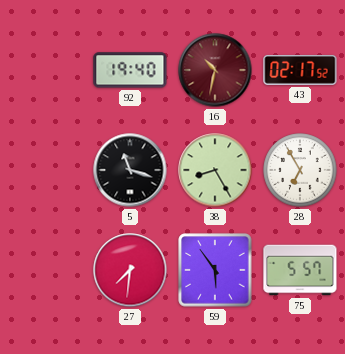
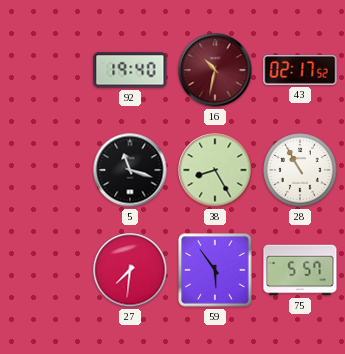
28: 6:55 -> 10:55
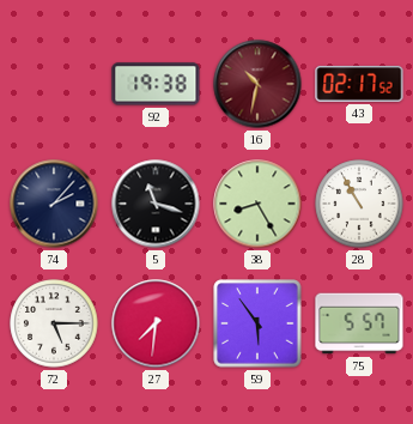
92: 19:40 -> 19:38
74: none -> 2:07
72: none -> 5:15
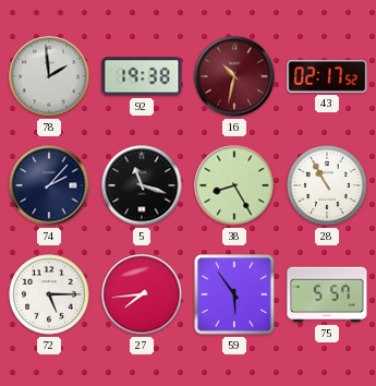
78: none -> 1:59
27: 7:31 -> 7:44
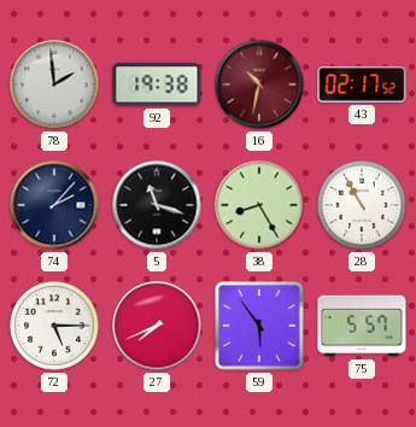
27: 7:44 -> 7:41
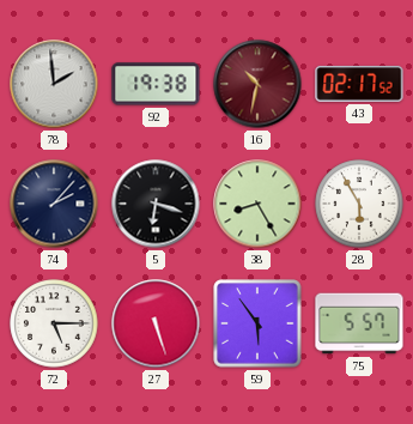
5: 11:18 -> 6:18
28: 10:55 -> 5:55
27: 7:41 -> 5:27
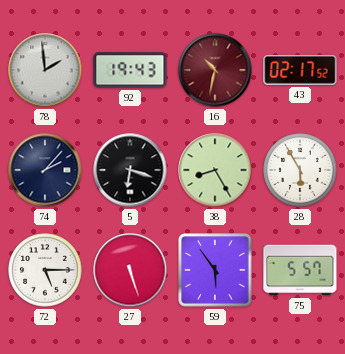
92: 19:38 -> 19:43
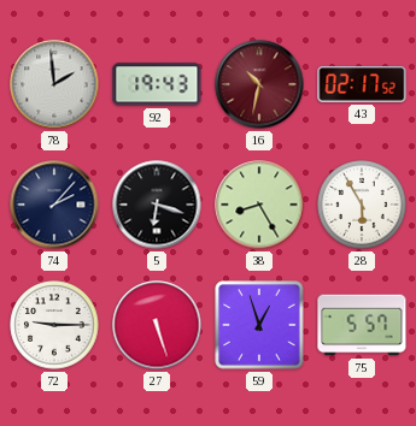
72: 5:15 -> 9:15
59: 5:54 -> 12:57
